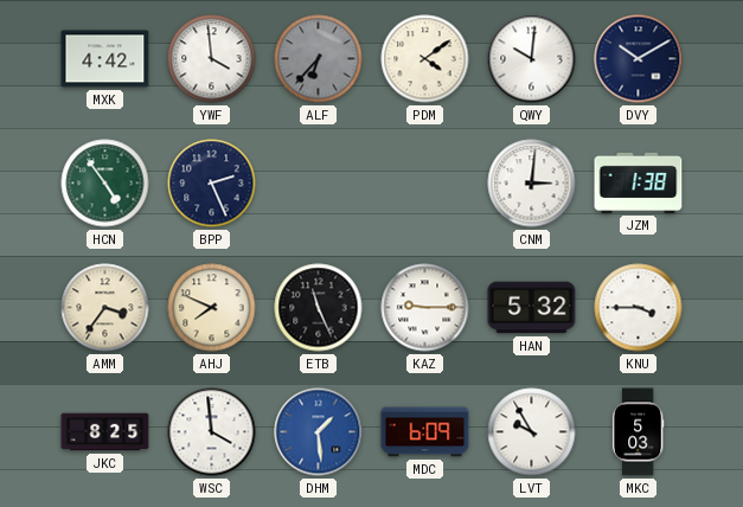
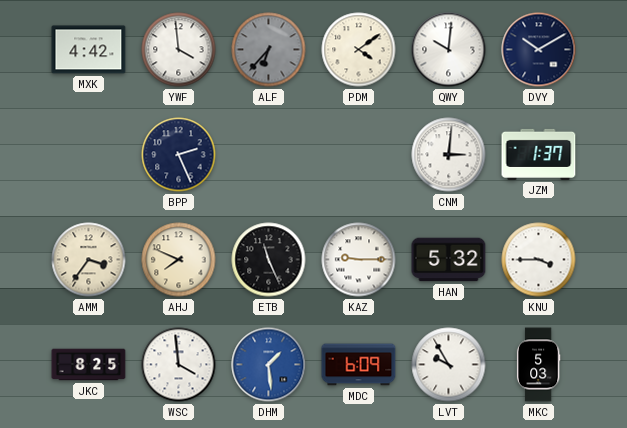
HCN: 4:54 -> none
JZM: 1:38 -> 1:37
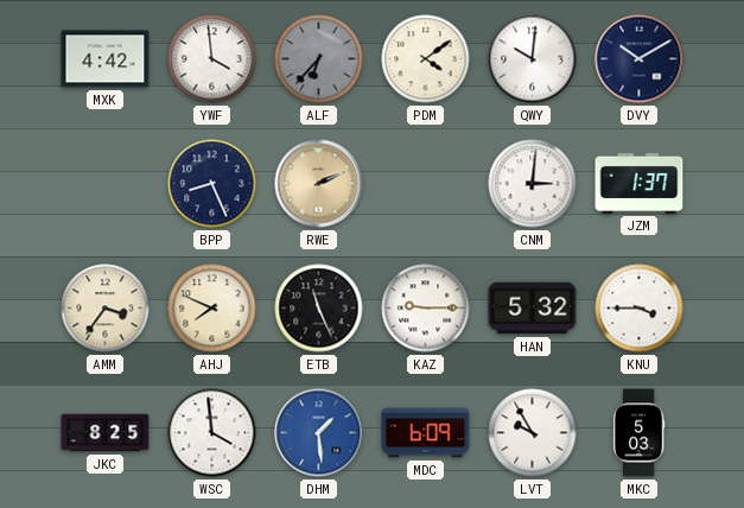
BPP: 2:26 -> 8:26
RWE: none -> 2:11
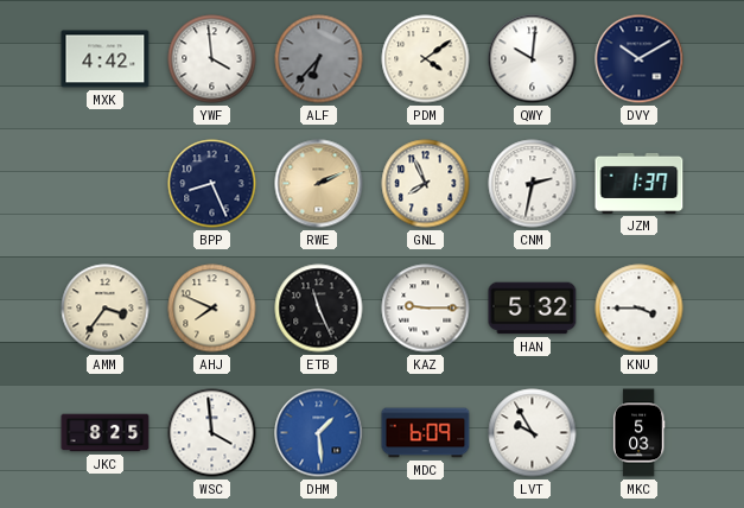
GNL: none -> 7:56
CNM: 3:01 -> 2:32
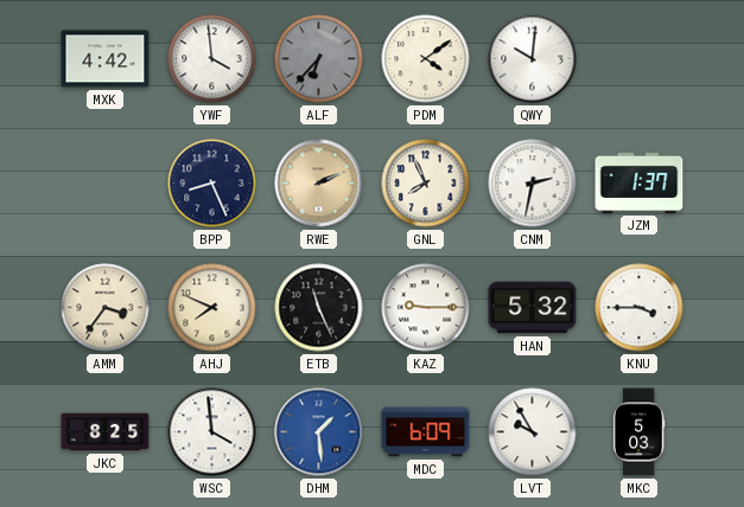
DVY: 10:10 -> none
